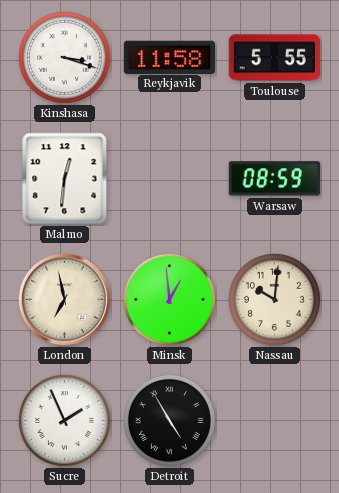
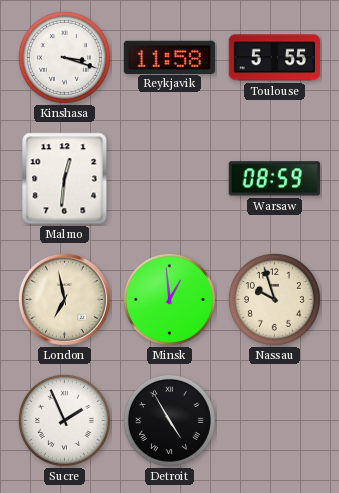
Nassau: 10:01 -> 9:57
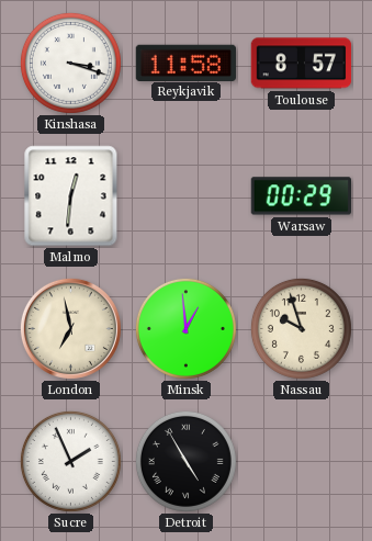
Toulouse: 5:55 -> 8:57
Warsaw: 08:59 -> 00:29
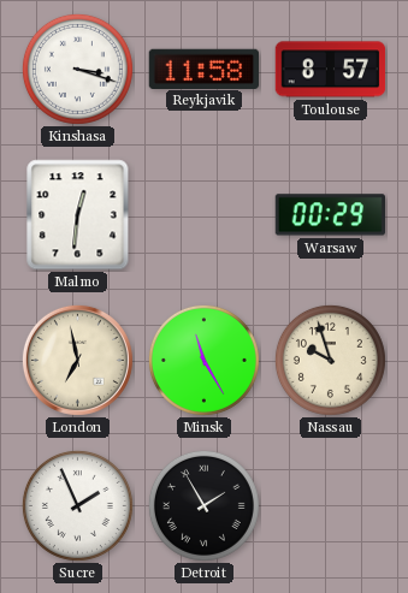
Minsk: 12:59 -> 11:25
Detroit: 4:55 -> 1:55
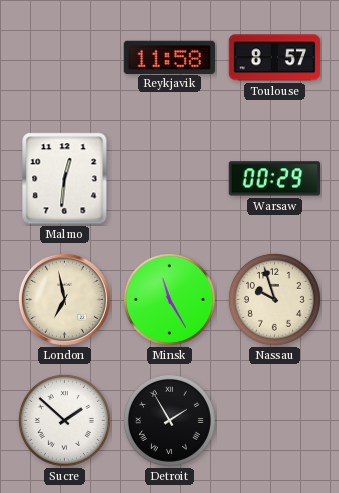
Kinshasa: 3:18 -> none
Sucre: 1:56 -> 1:52
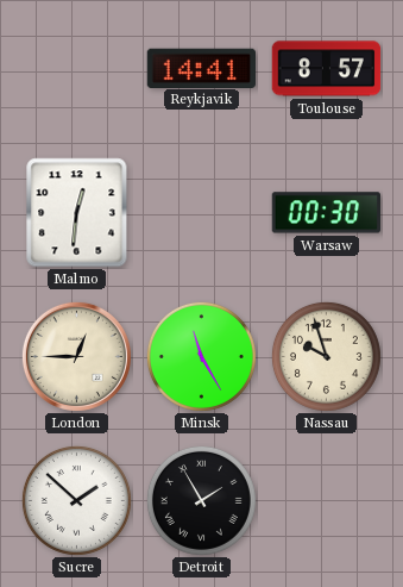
Reykjavik: 11:58 -> 14:41
Warsaw: 00:29 -> 00:30
London: 6:58 -> 12:45
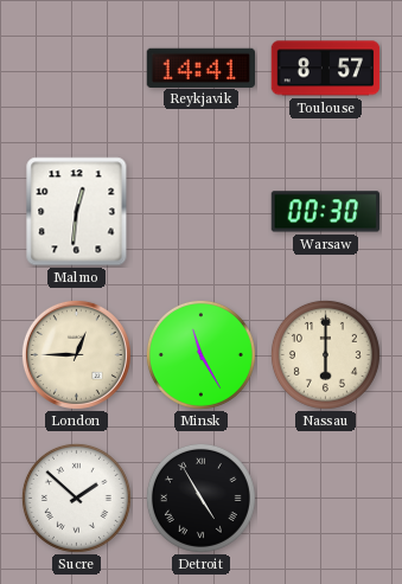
Nassau: 9:57 -> 6:00
Detroit: 1:55 -> 4:55
